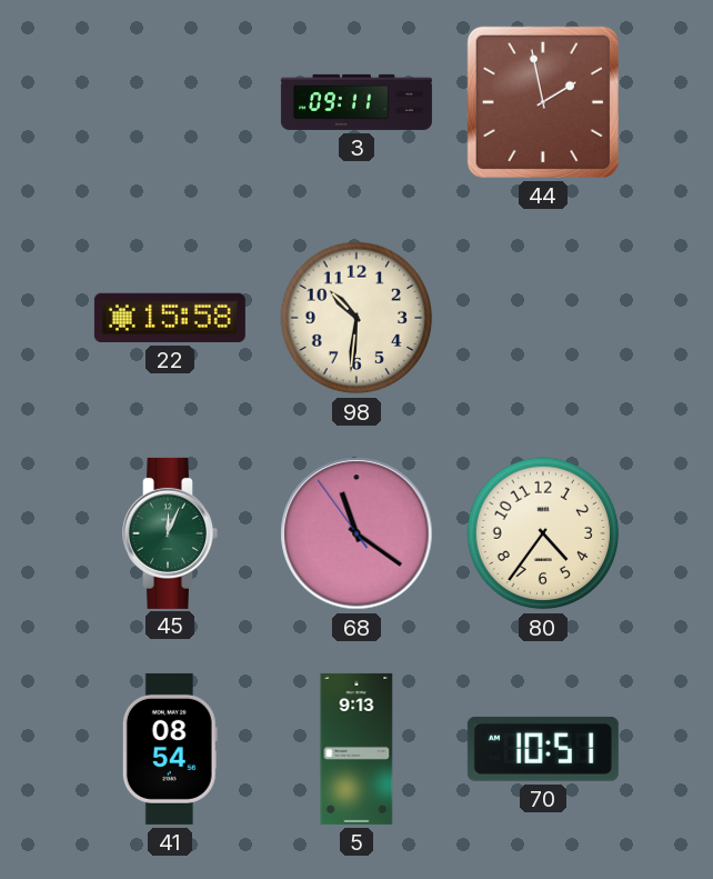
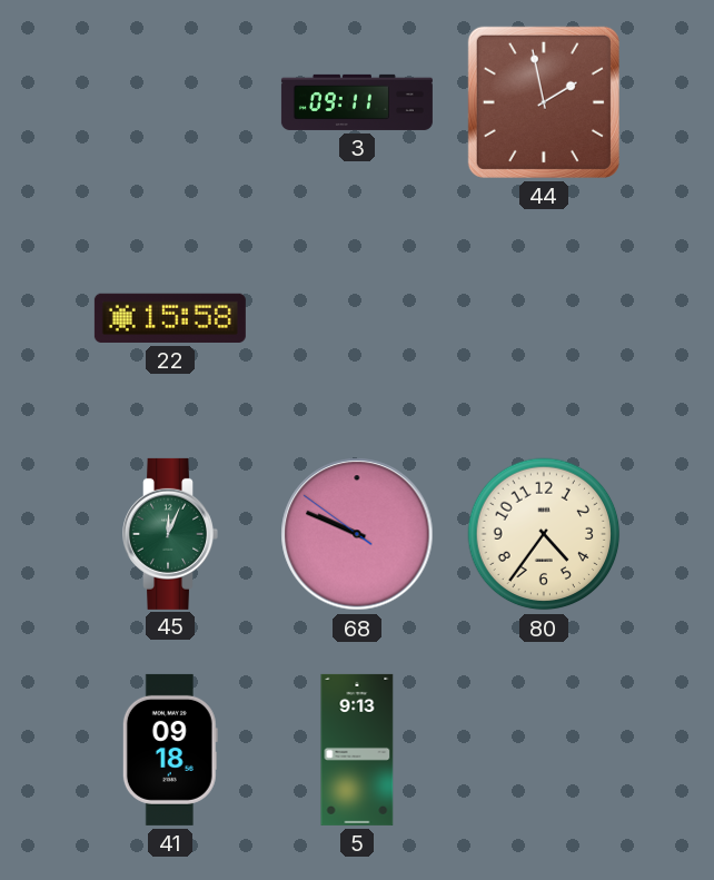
98: 10:31 -> none
68: 11:20 -> 9:48
41: 08:54 -> 09:18
70: 10:51 -> none
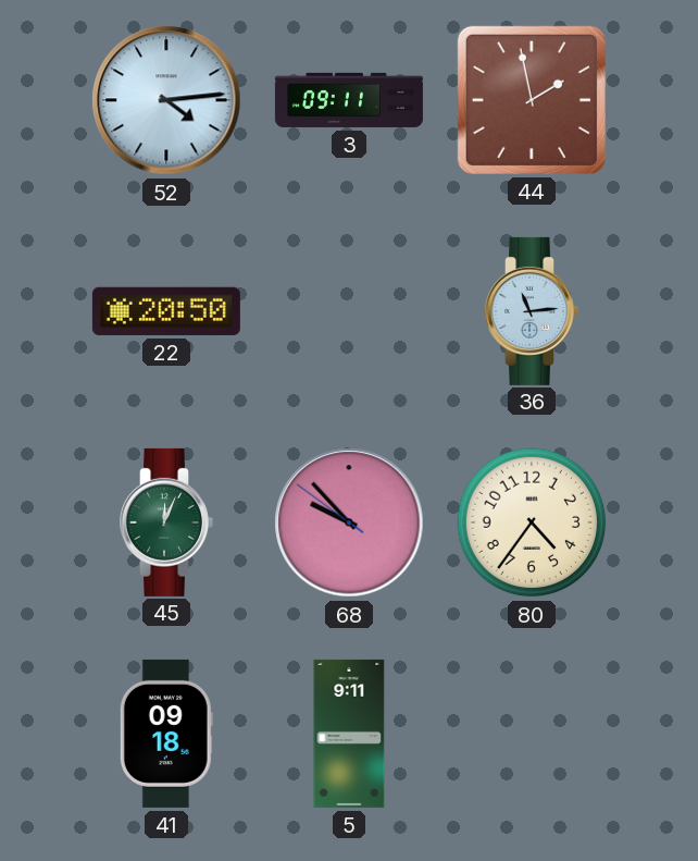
52: none -> 4:14
22: 15:58 -> 20:50
36: none -> 11:14
68: 9:48 -> 9:52
5: 9:13 -> 9:11
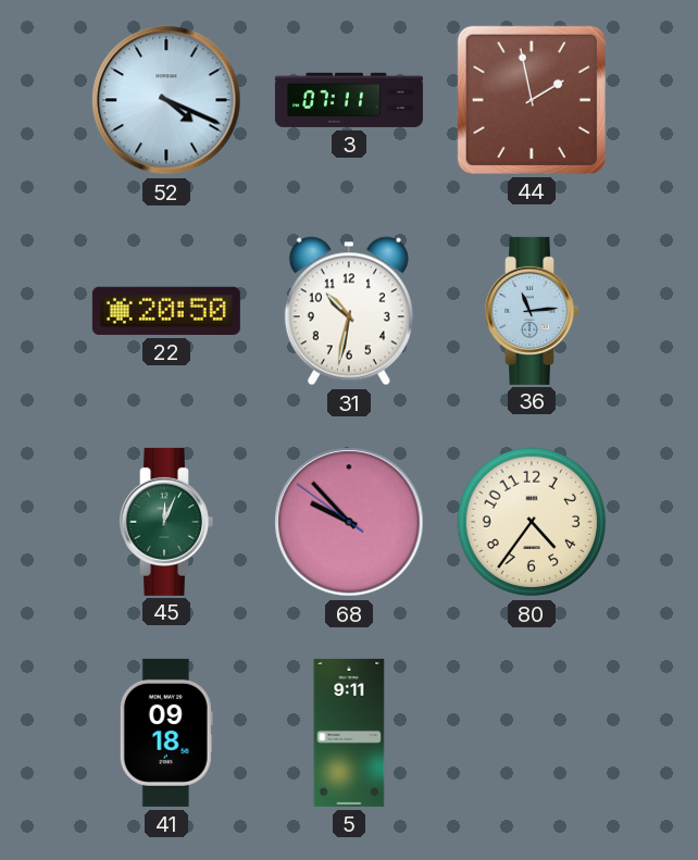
52: 4:14 -> 4:19
3: 09:11 -> 07:11
31: none -> 10:32
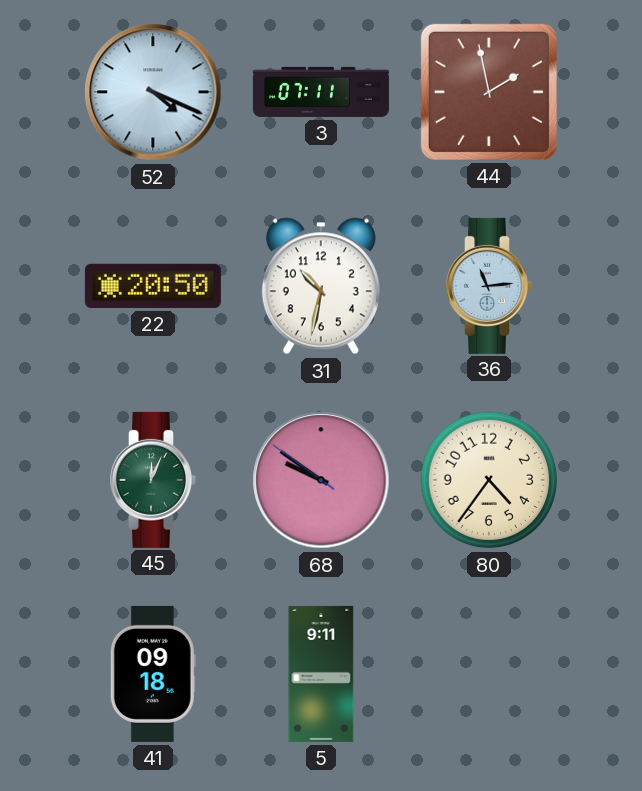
68: 9:52 -> 9:50
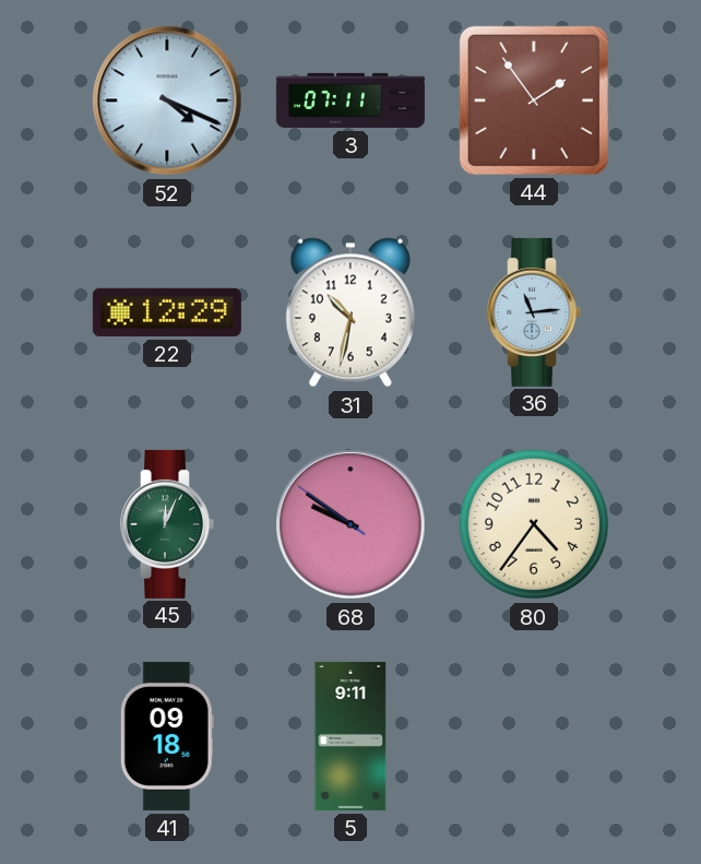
44: 1:58 -> 1:54
22: 20:50 -> 12:29
